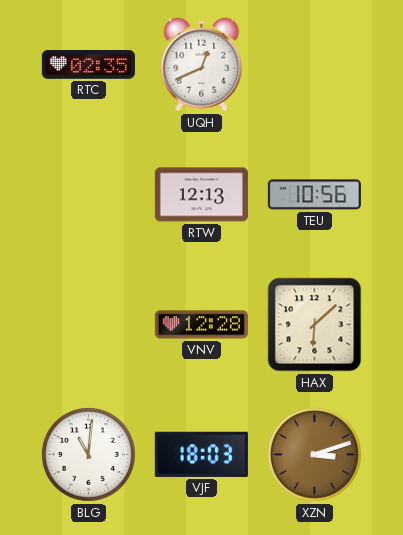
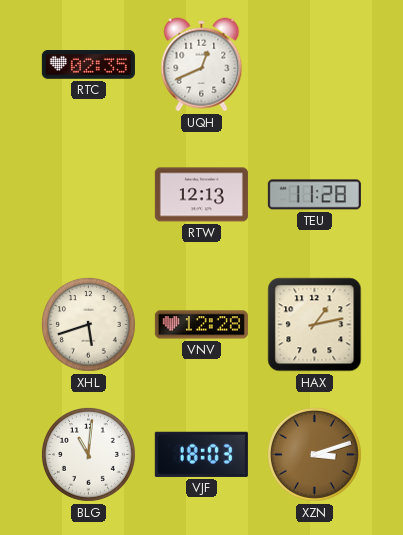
TEU: 10:56 -> 11:28
XHL: none -> 5:42
HAX: 6:08 -> 1:13
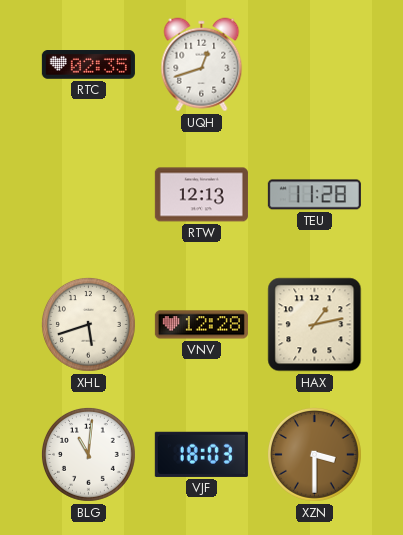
UQH: 12:41 -> 12:42
XZN: 3:12 -> 3:30
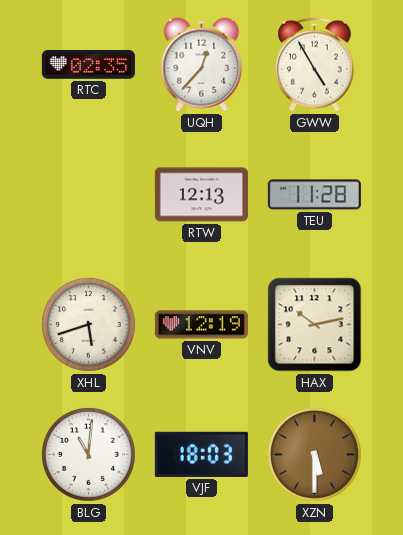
UQH: 12:42 -> 12:37
GWW: none -> 4:55
VNV: 12:28 -> 12:19
HAX: 1:13 -> 10:13
XZN: 3:30 -> 5:30
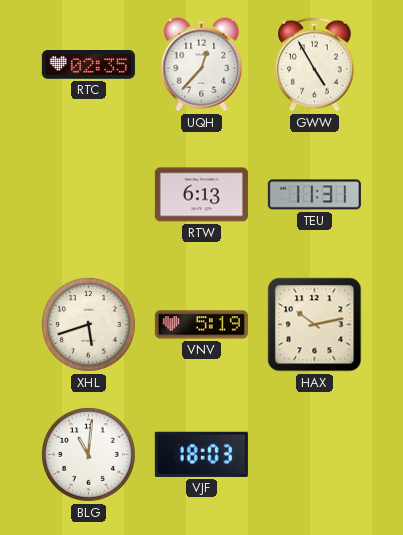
RTW: 12:13 -> 6:13
TEU: 11:28 -> 11:31
VNV: 12:19 -> 5:19
XZN: 5:30 -> none
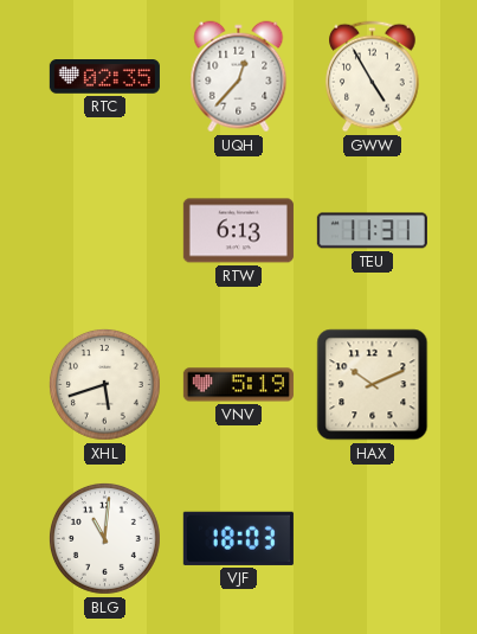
HAX: 10:13 -> 10:11
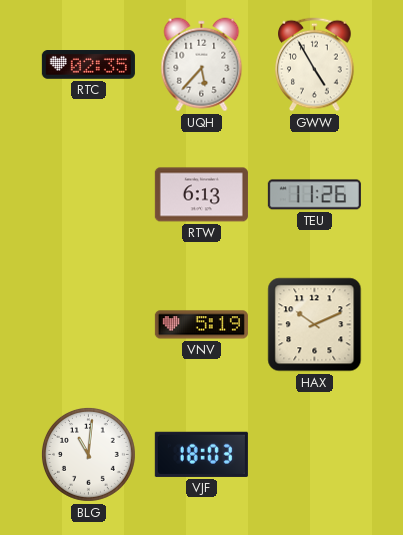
UQH: 12:37 -> 5:37
TEU: 11:31 -> 11:26
XHL: 5:42 -> none
